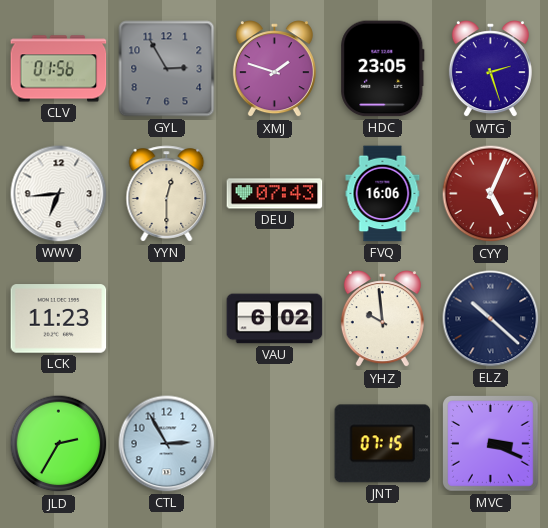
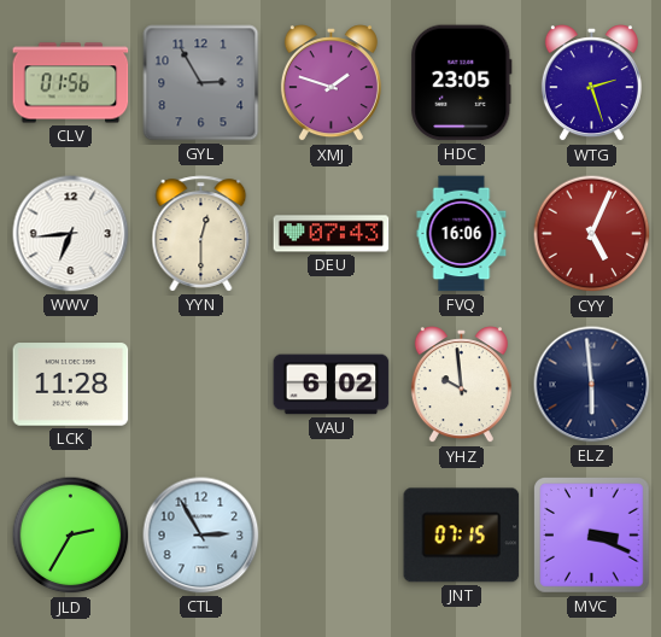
LCK: 11:23 -> 11:28
ELZ: 10:22 -> 5:59
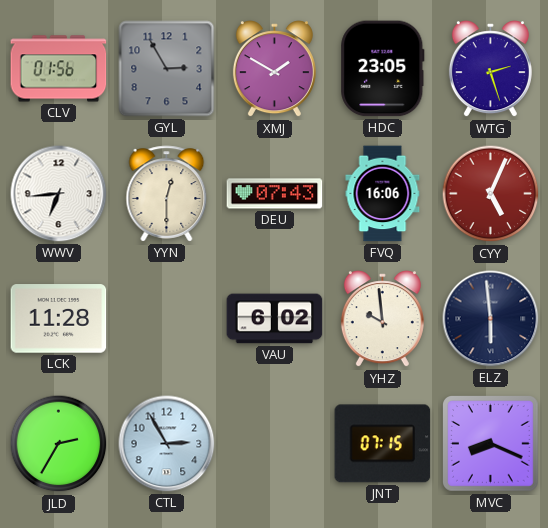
XMJ: 1:48 -> 1:50
MVC: 3:19 -> 8:19
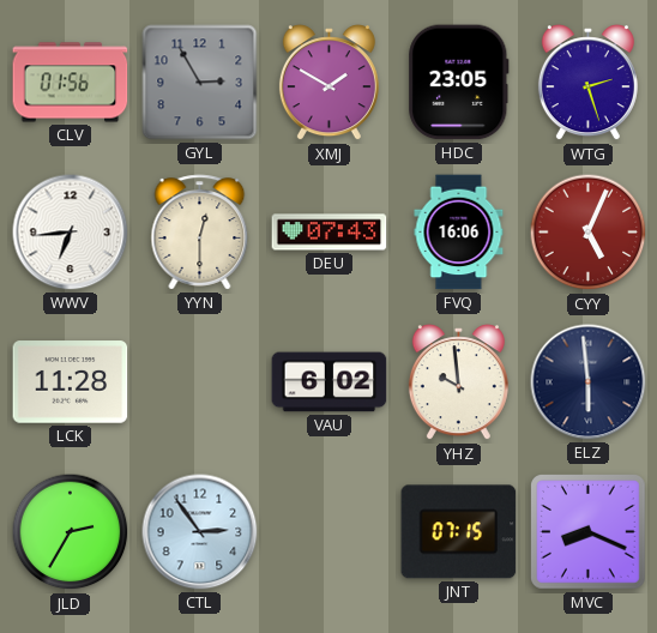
CTL: 2:55 -> 2:54
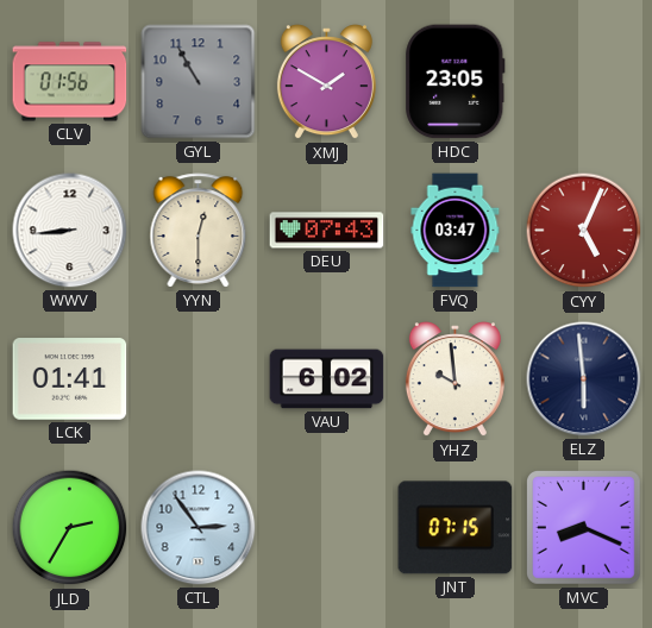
GYL: 2:55 -> 10:55
WTG: 2:27 -> none
WWV: 6:44 -> 8:44
FVQ: 16:06 -> 03:47
LCK: 11:28 -> 01:41
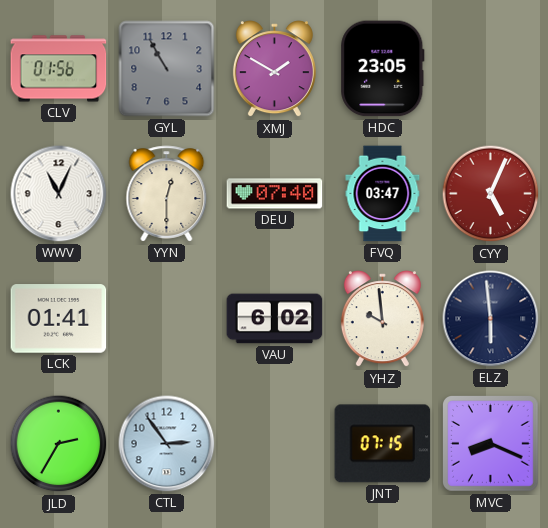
WWV: 8:44 -> 11:04
DEU: 07:43 -> 07:40
